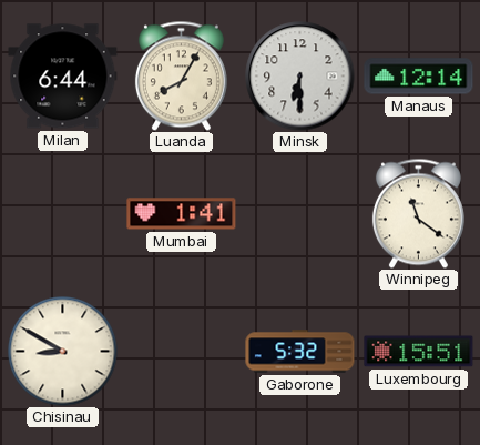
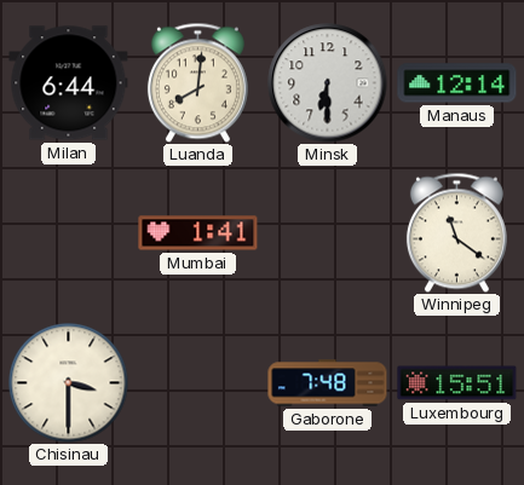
Luanda: 8:05 -> 8:01
Chisinau: 8:50 -> 3:30
Gaborone: 5:32 -> 7:48
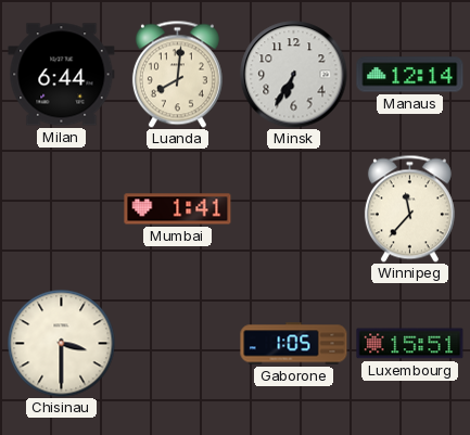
Minsk: 6:30 -> 6:35
Winnipeg: 11:21 -> 11:37
Gaborone: 7:48 -> 1:05
